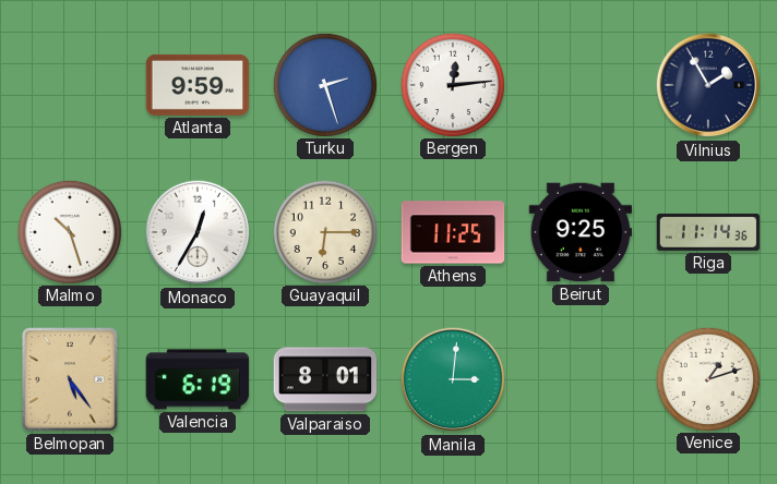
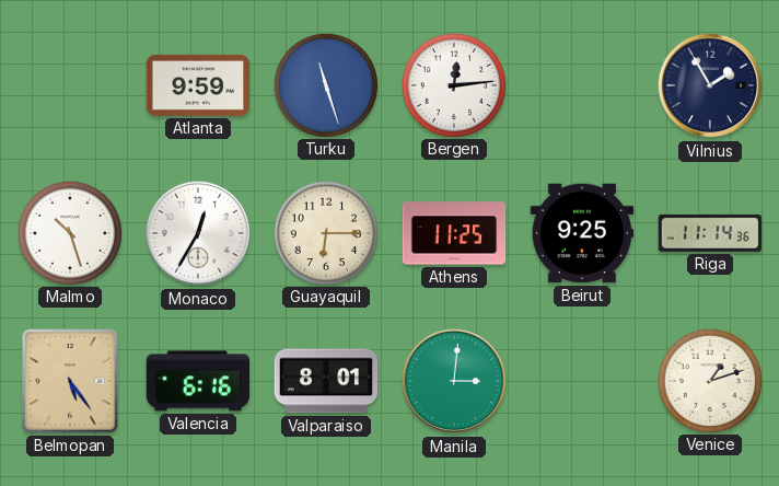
Turku: 2:27 -> 11:27
Valencia: 6:19 -> 6:16
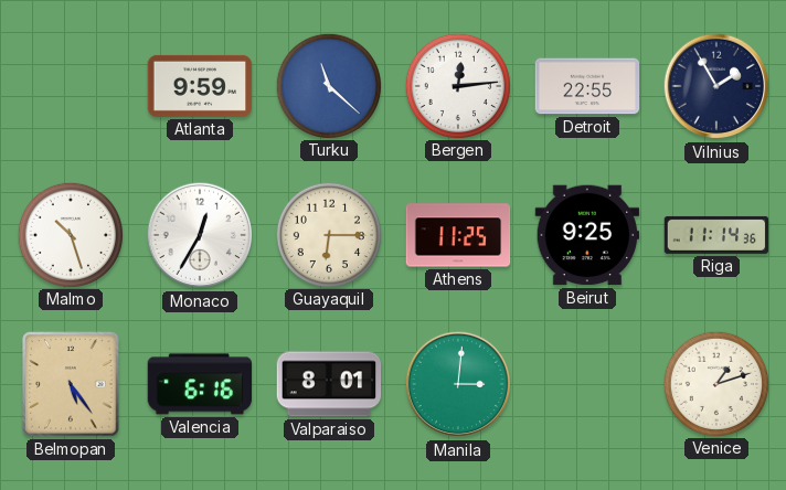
Turku: 11:27 -> 11:22
Detroit: none -> 22:55
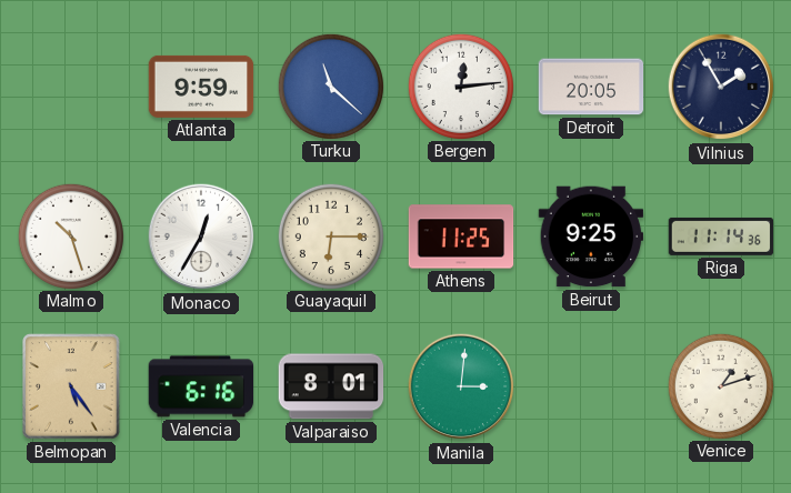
Detroit: 22:55 -> 20:05
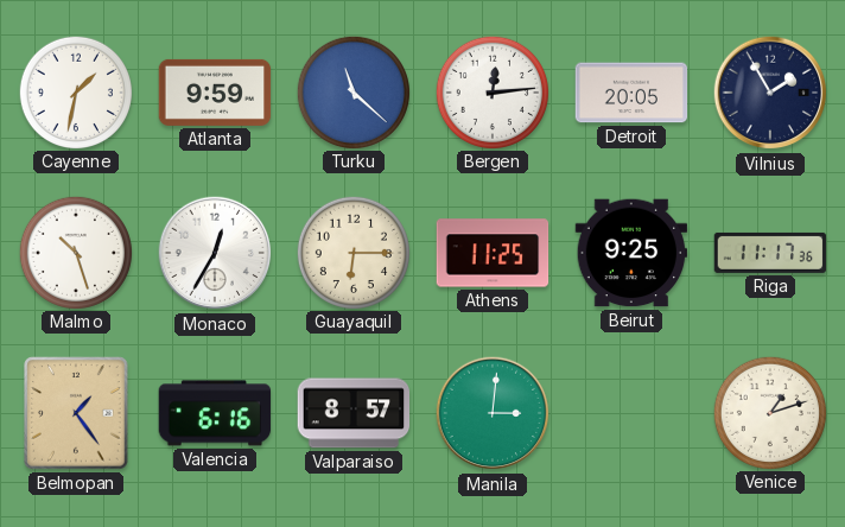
Cayenne: none -> 1:32
Riga: 11:14 -> 11:17
Belmopan: 5:24 -> 1:24
Valparaiso: 8:01 -> 8:57
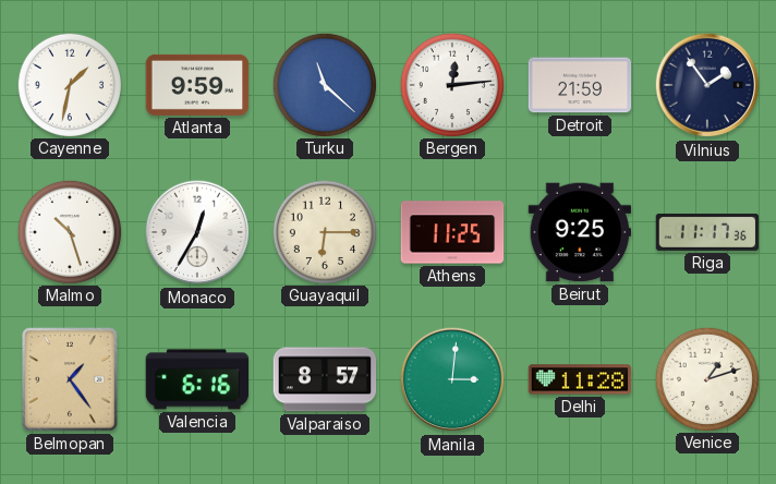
Detroit: 20:05 -> 21:59
Vilnius: 1:55 -> 1:54
Delhi: none -> 11:28
